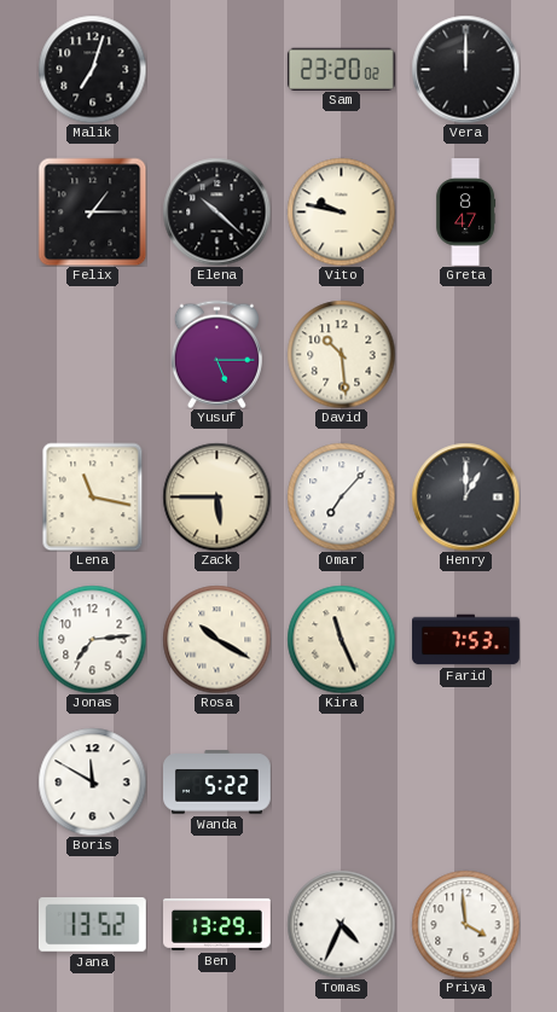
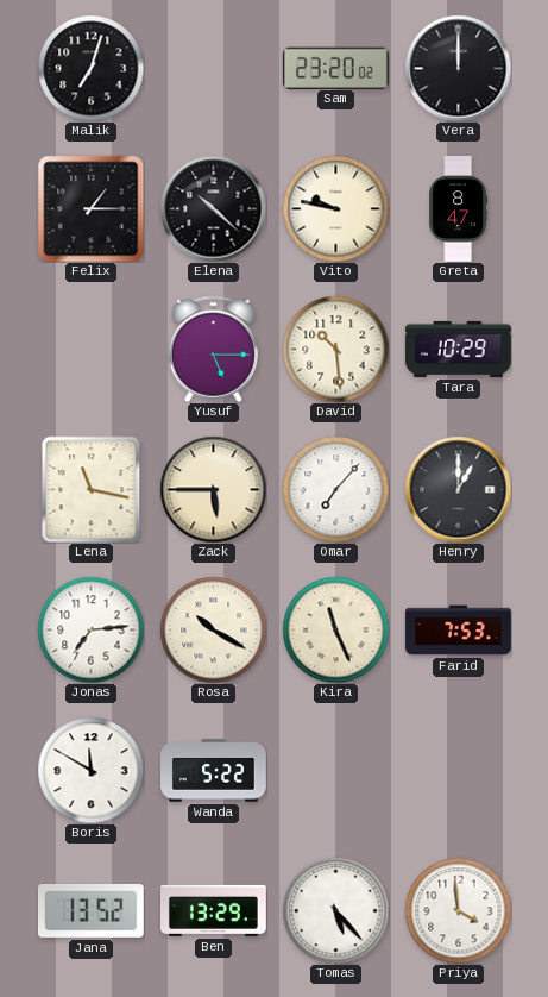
Tara: none -> 10:29
Tomas: 4:34 -> 5:23
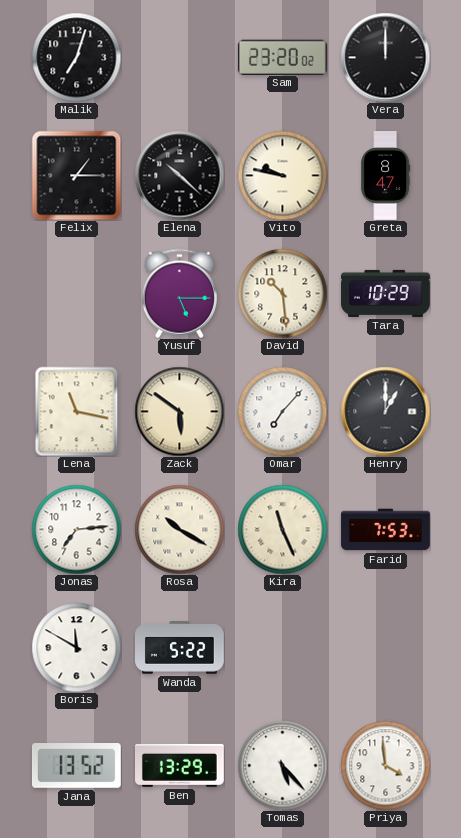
Zack: 5:45 -> 5:51
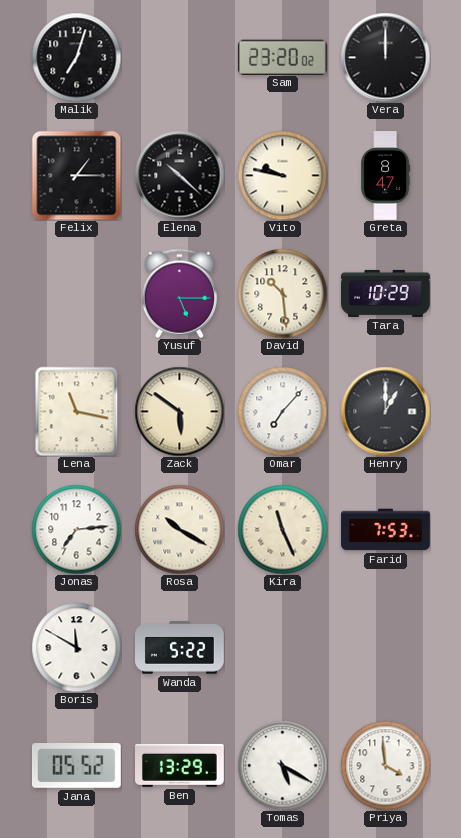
Jana: 13:52 -> 05:52
Tomas: 5:23 -> 5:20
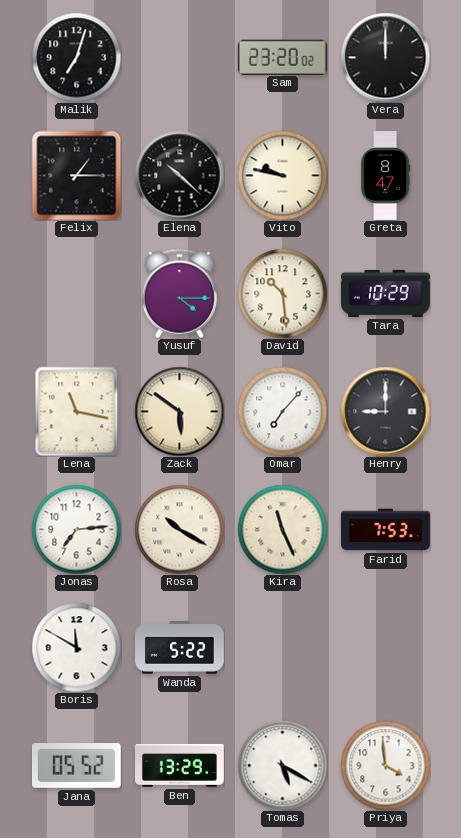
Yusuf: 5:15 -> 4:15
Henry: 1:00 -> 9:00
